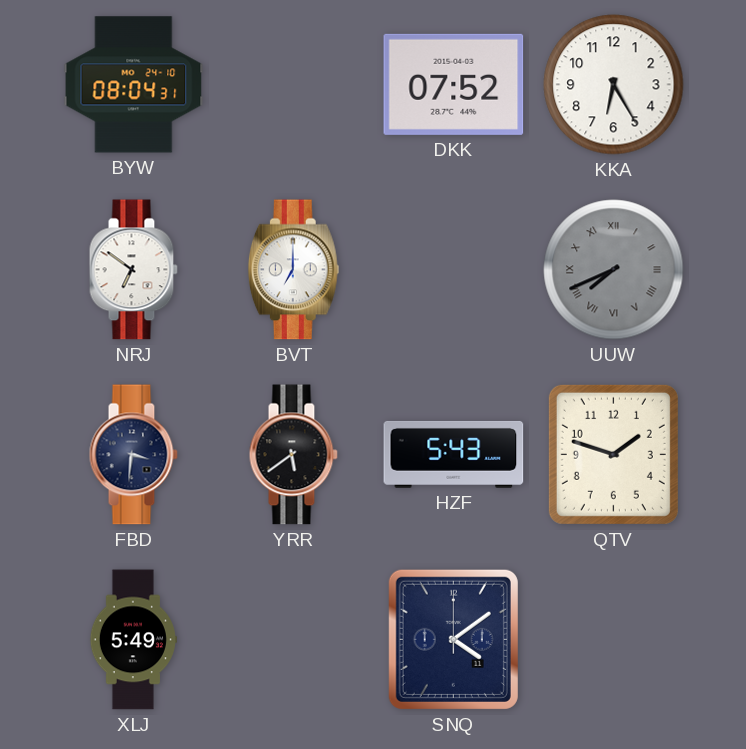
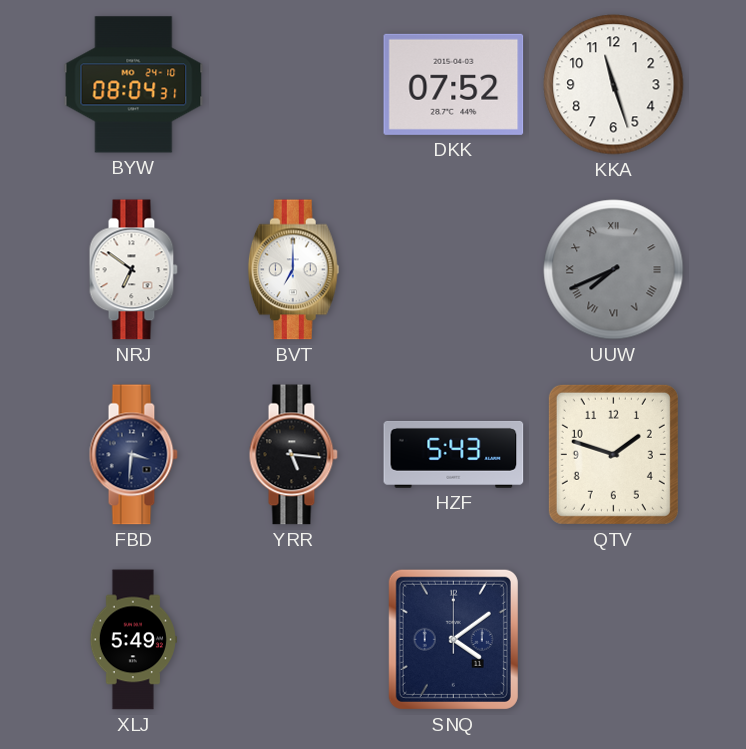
KKA: 6:25 -> 11:27
YRR: 5:39 -> 5:16
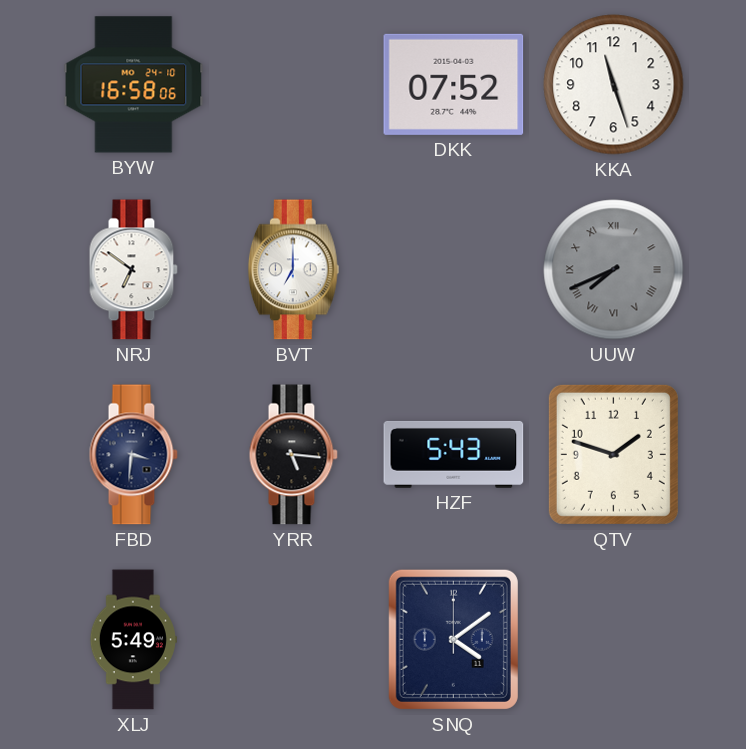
BYW: 08:04 -> 16:58
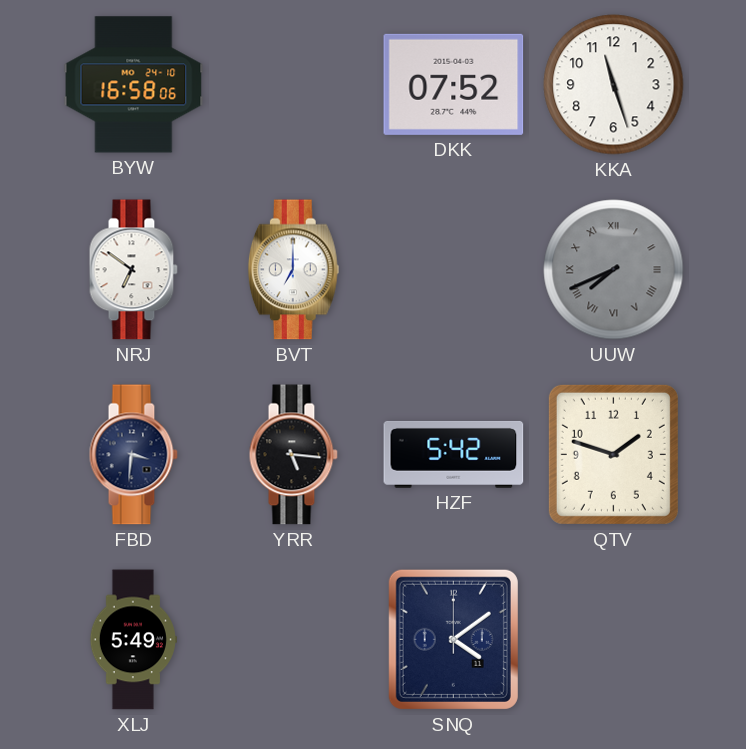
HZF: 5:43 -> 5:42
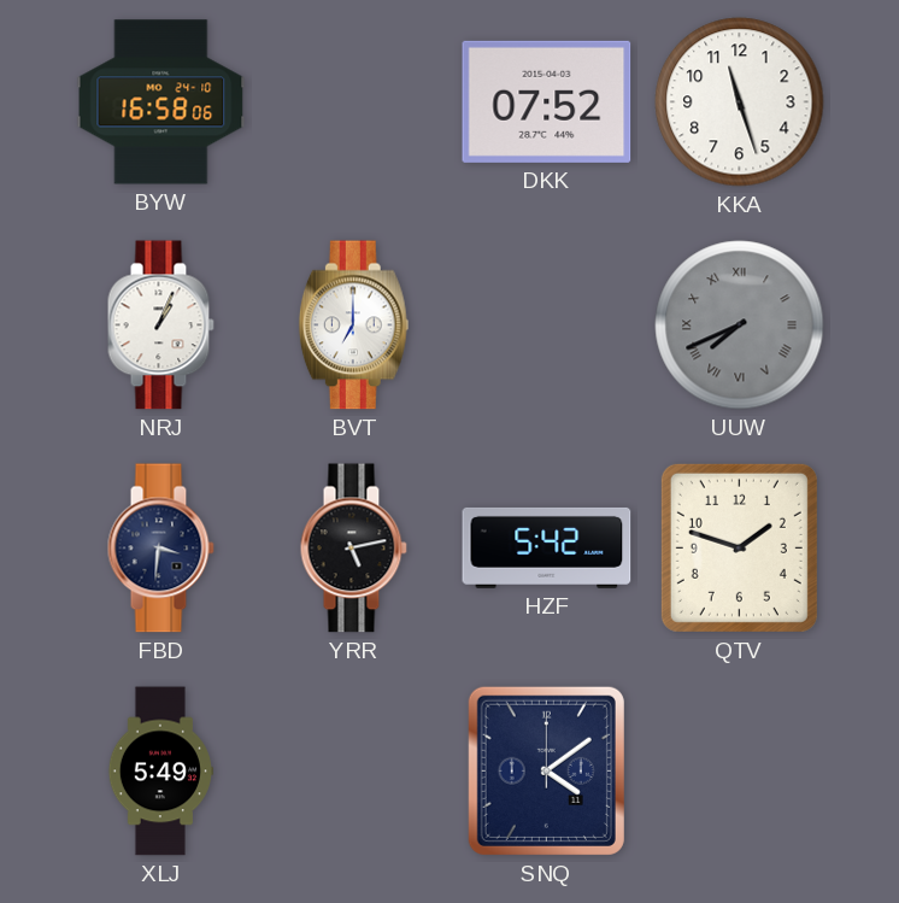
NRJ: 6:51 -> 1:04
YRR: 5:16 -> 5:13
